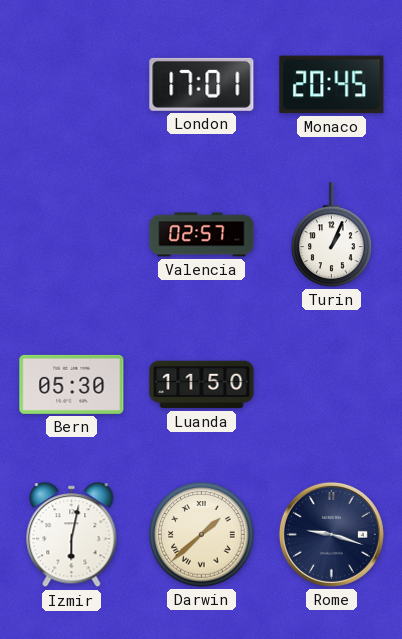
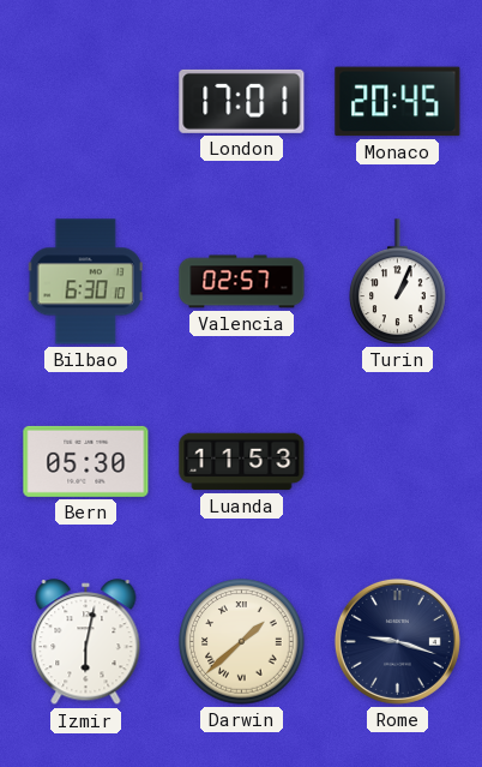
Bilbao: none -> 6:30
Luanda: 11:50 -> 11:53
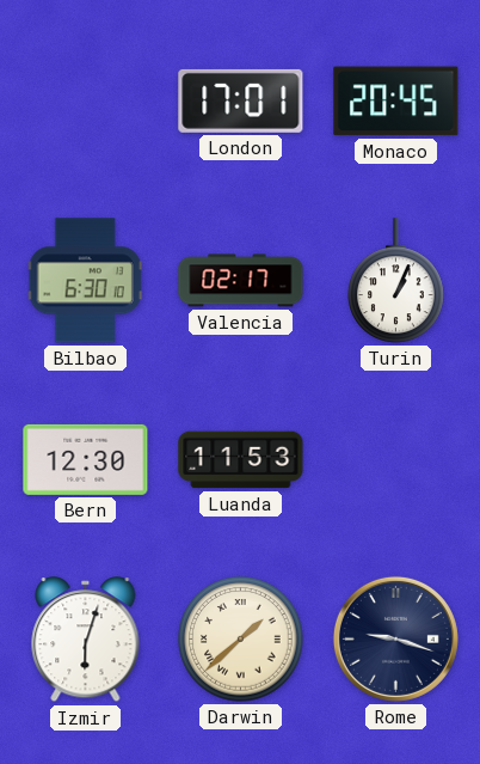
Valencia: 02:57 -> 02:17
Bern: 05:30 -> 12:30
Izmir: 6:02 -> 6:03
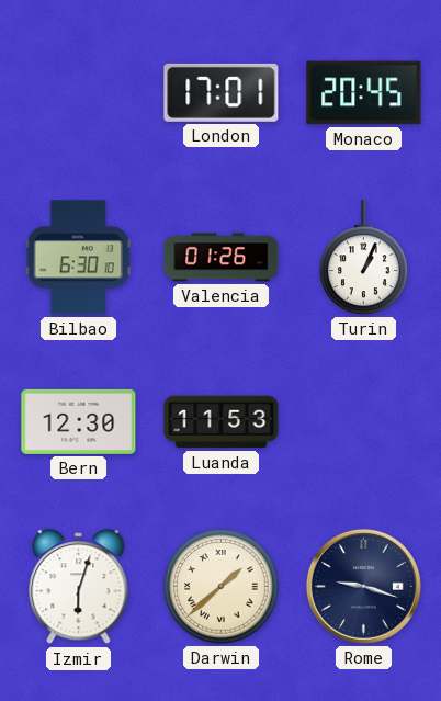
Valencia: 02:17 -> 01:26
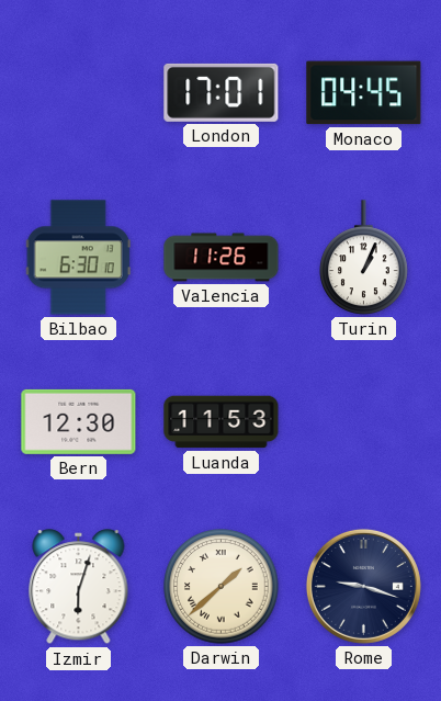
Monaco: 20:45 -> 04:45
Valencia: 01:26 -> 11:26
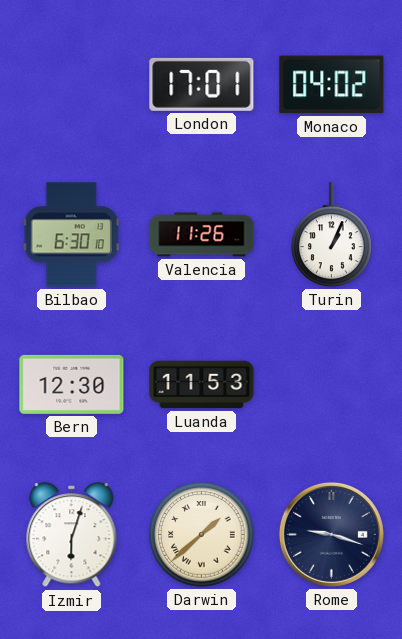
Monaco: 04:45 -> 04:02
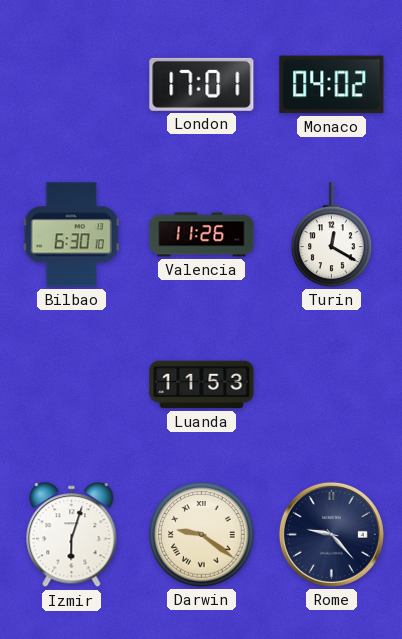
Turin: 1:04 -> 12:20
Bern: 12:30 -> none
Darwin: 1:38 -> 9:21
Rome: 9:18 -> 9:23
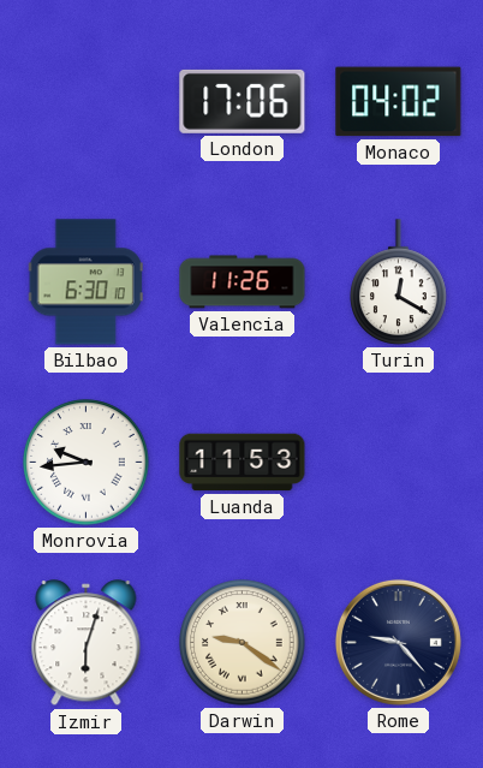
London: 17:01 -> 17:06
Monrovia: none -> 9:44
